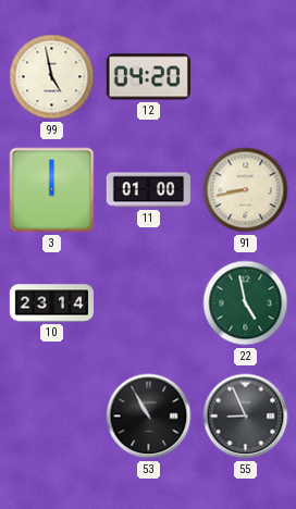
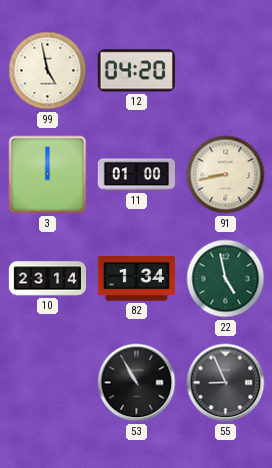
82: none -> 1:34
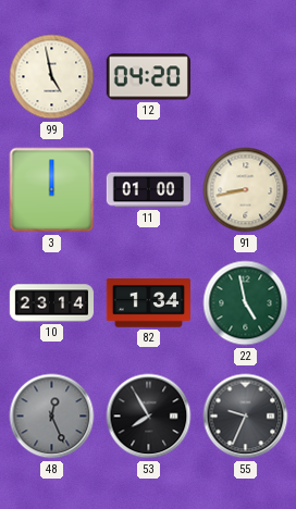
48: none -> 12:26
53: 10:55 -> 7:55
55: 8:56 -> 9:34
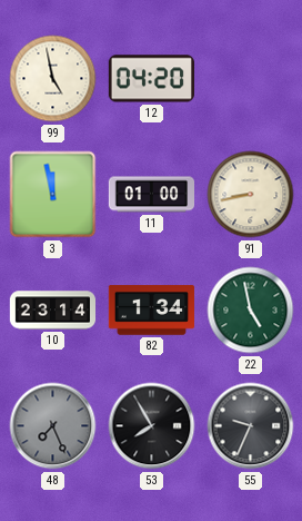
3: 12:00 -> 11:58
48: 12:26 -> 7:26
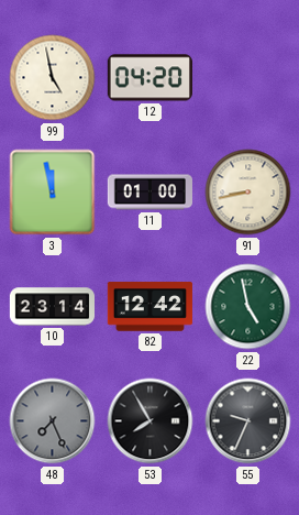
82: 1:34 -> 12:42
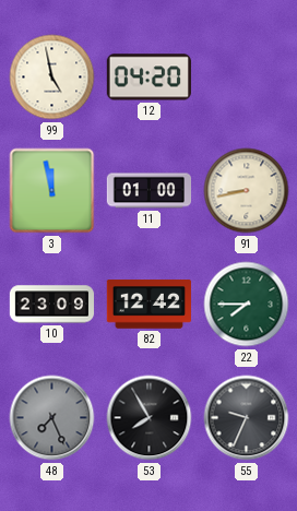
10: 23:14 -> 23:09
22: 4:58 -> 7:45
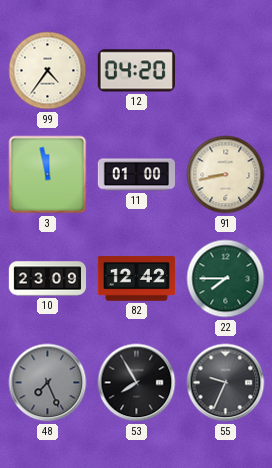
99: 4:58 -> 4:36
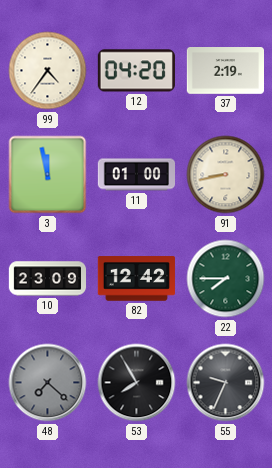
37: none -> 2:19
48: 7:26 -> 7:22
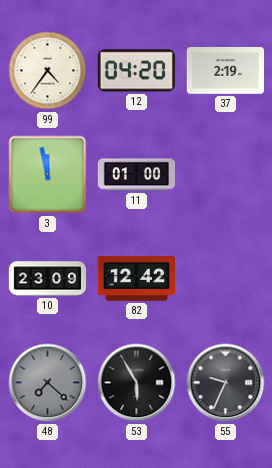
91: 8:43 -> none
22: 7:45 -> none
53: 7:55 -> 5:55
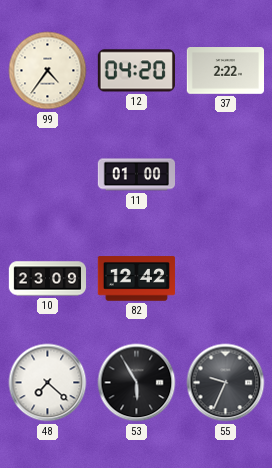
37: 2:19 -> 2:22
3: 11:58 -> none
48 dial: grey -> white
